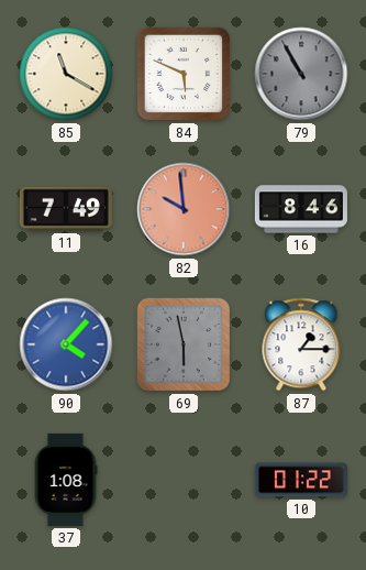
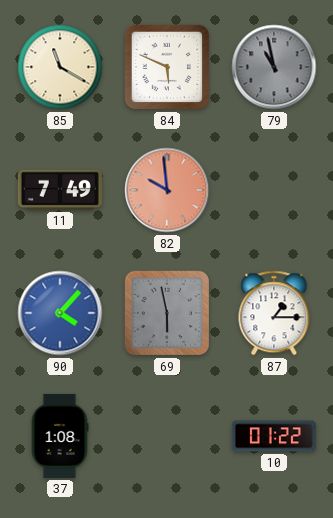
79: 10:55 -> 10:58
16: 8:46 -> none
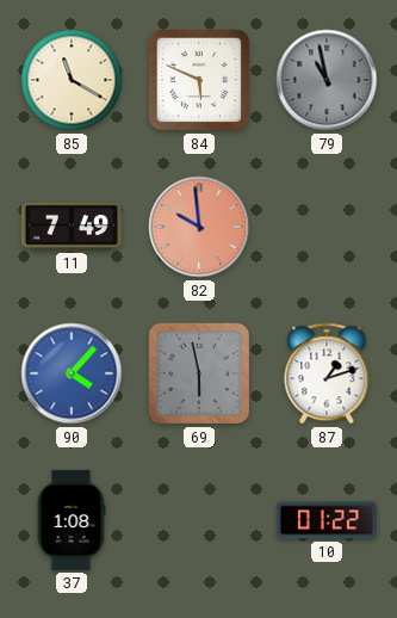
87: 1:15 -> 1:12
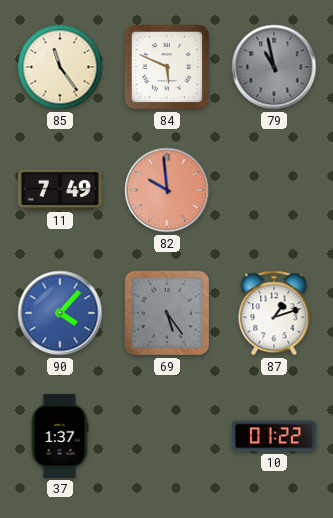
85: 11:20 -> 11:24
69: 5:58 -> 5:24
37: 1:08 -> 1:37
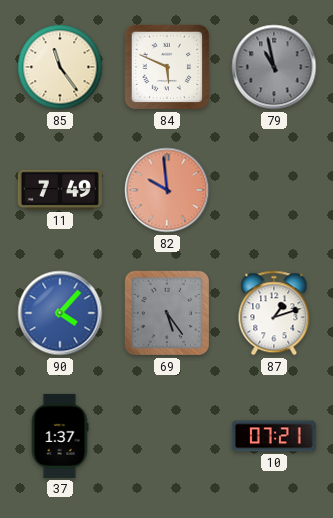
10: 01:22 -> 07:21
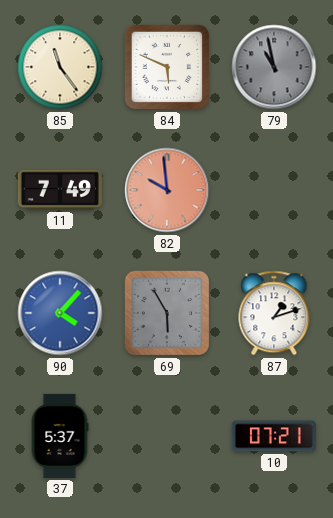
69: 5:24 -> 5:55
37: 1:37 -> 5:37
